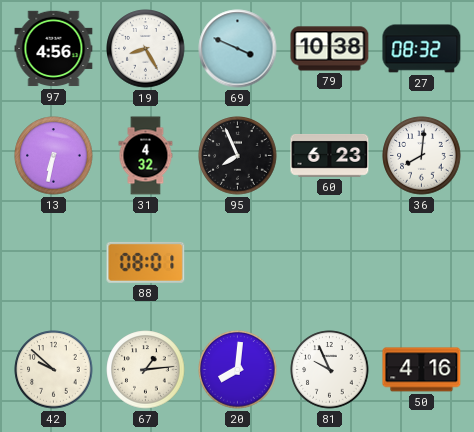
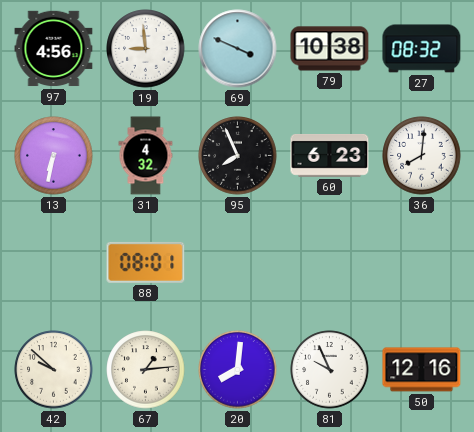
19: 8:25 -> 8:59
50: 4:16 -> 12:16
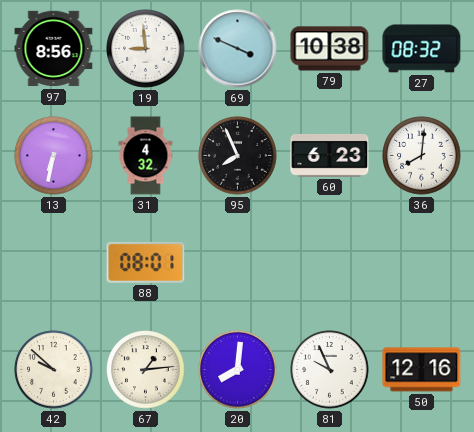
97: 4:56 -> 8:56
